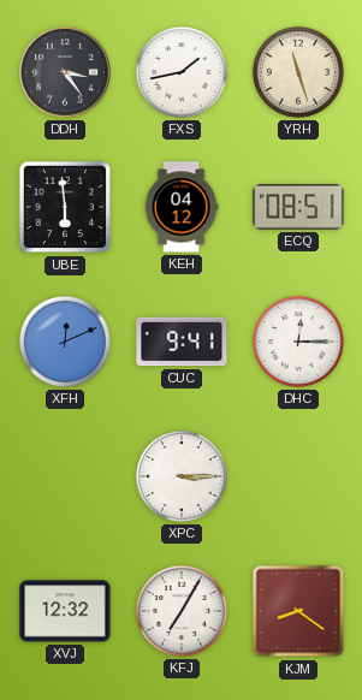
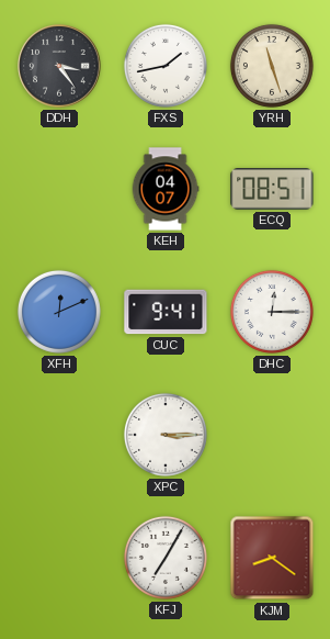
UBE: 5:59 -> none
KEH: 04:12 -> 04:07
XVJ: 12:32 -> none
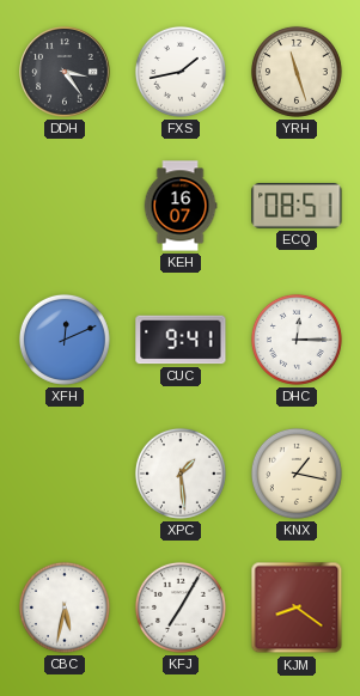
KEH: 04:07 -> 16:07
XPC: 3:15 -> 1:29
KNX: none -> 1:17
CBC: none -> 5:32
